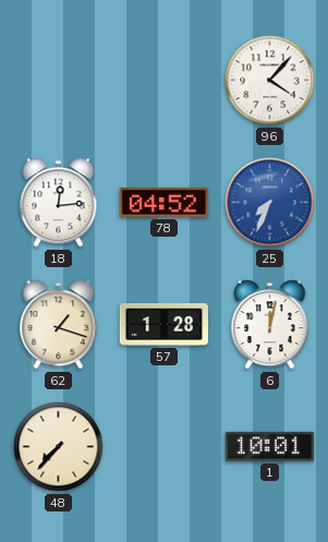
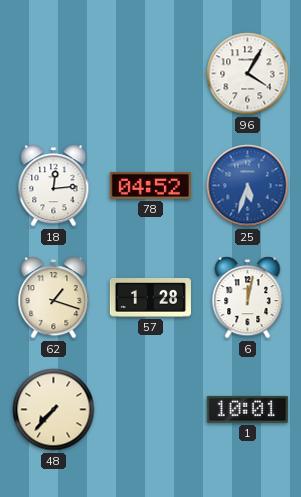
96: 4:07 -> 4:05
25: 7:34 -> 5:33
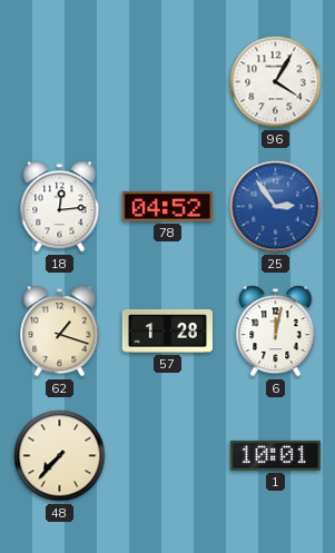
25: 5:33 -> 2:54
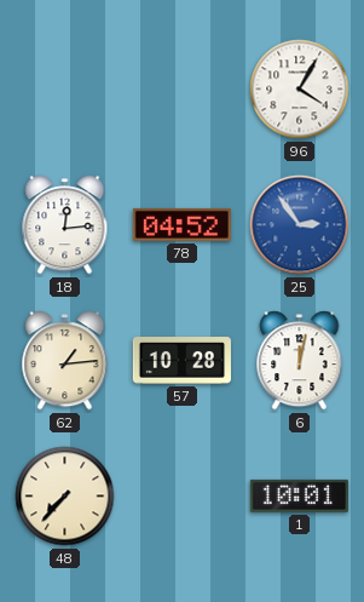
62: 1:18 -> 1:14
57: 1:28 -> 10:28
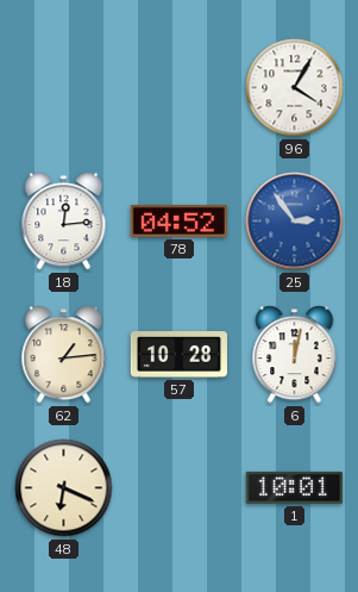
48: 7:37 -> 6:19
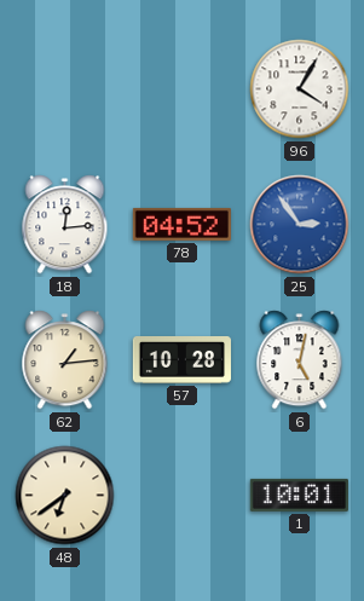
6: 12:02 -> 5:02
48: 6:19 -> 6:39
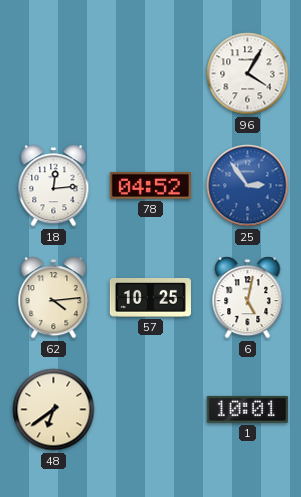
62: 1:14 -> 4:14
57: 10:28 -> 10:25
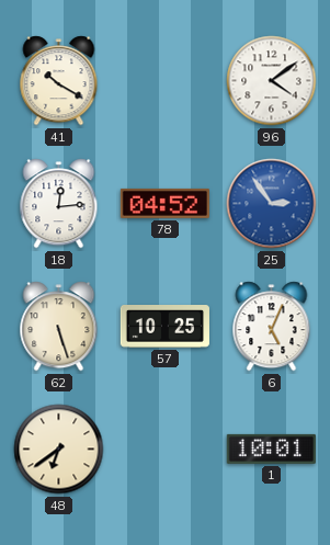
41: none -> 10:20
96: 4:05 -> 4:09
62: 4:14 -> 5:27
6: 5:02 -> 5:04
